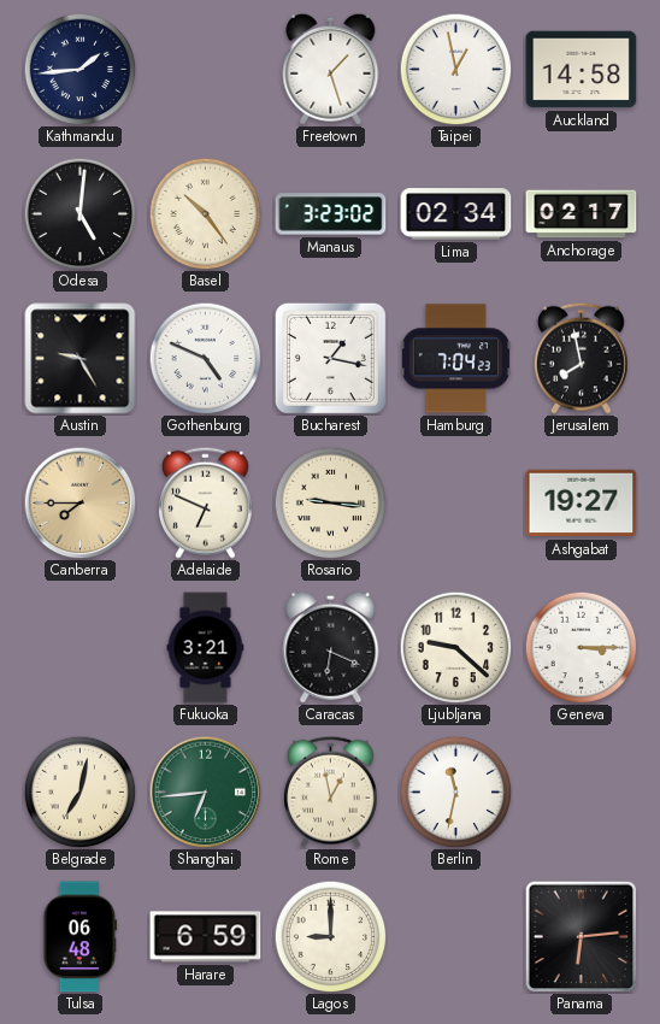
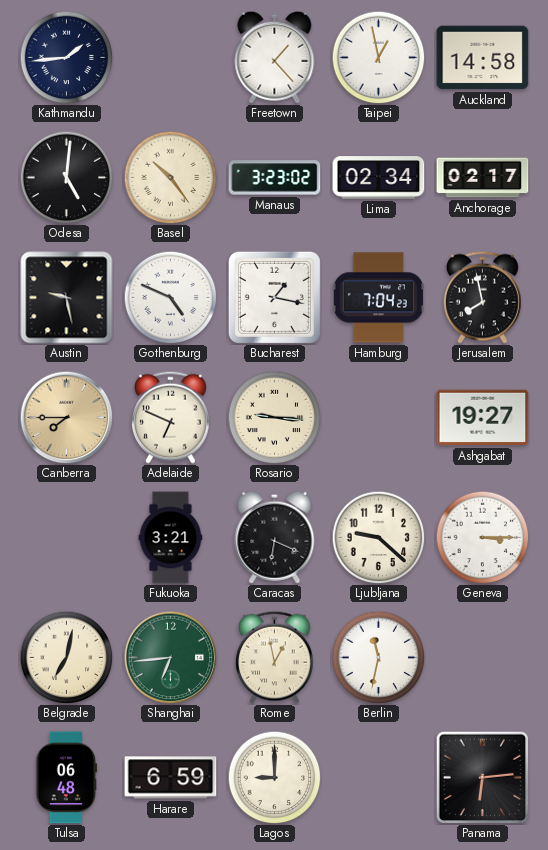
Freetown: 1:27 -> 1:23
Austin: 9:25 -> 9:28
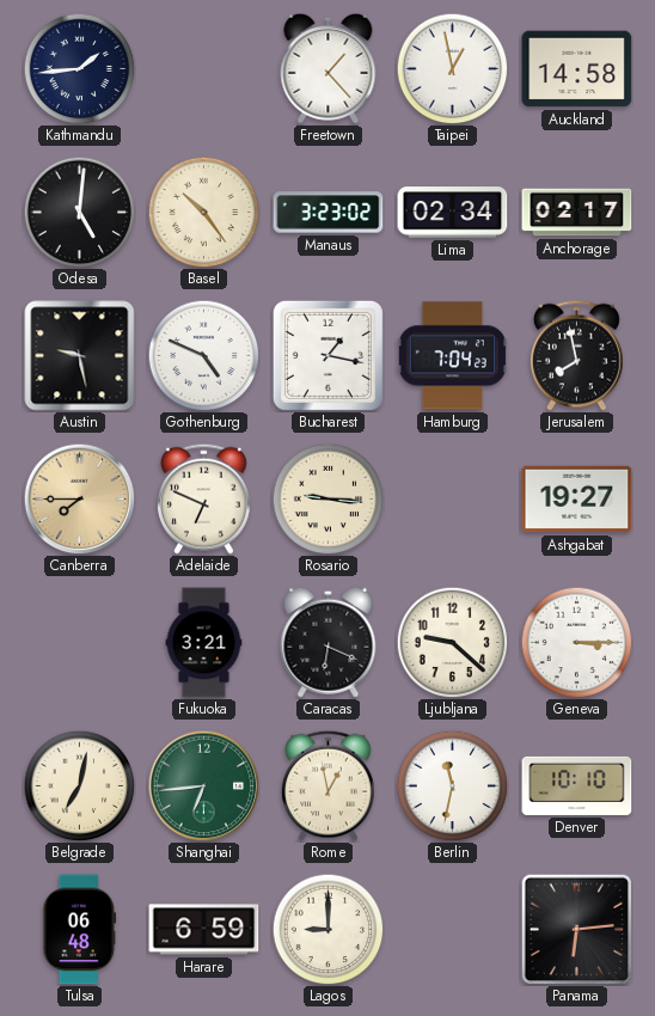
Denver: none -> 10:10
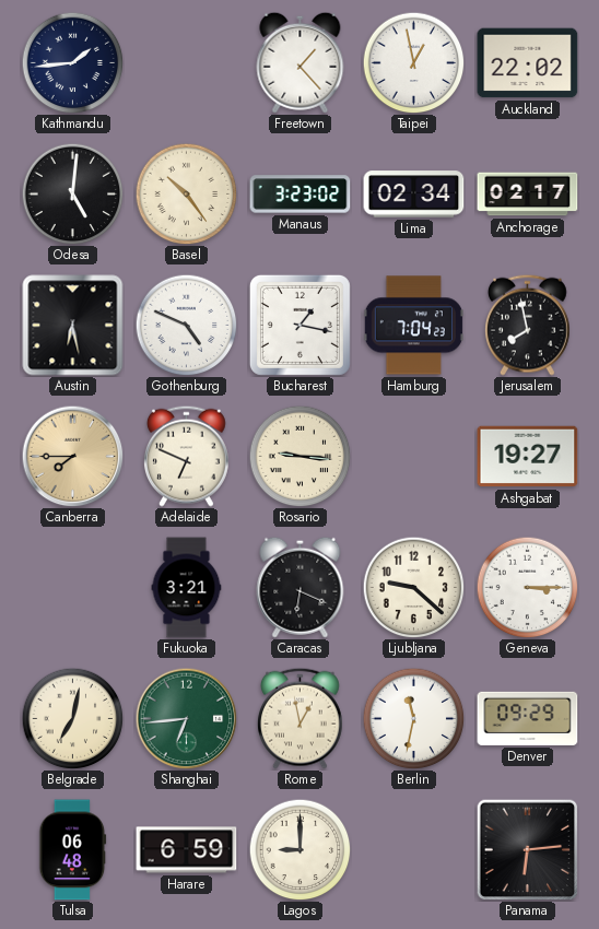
Auckland: 14:58 -> 22:02
Austin: 9:28 -> 6:28
Denver: 10:10 -> 09:29
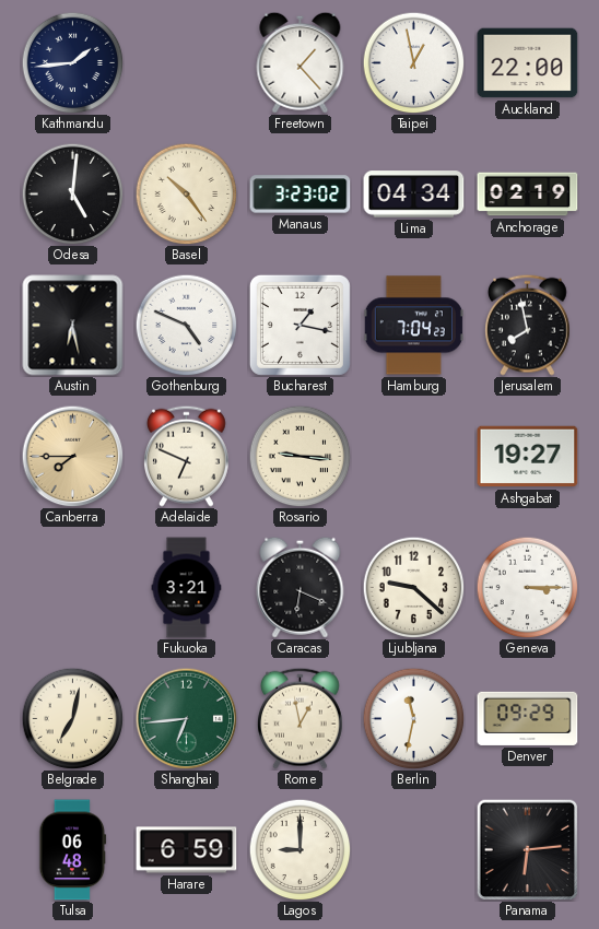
Auckland: 22:02 -> 22:00
Lima: 02:34 -> 04:34
Anchorage: 02:17 -> 02:19
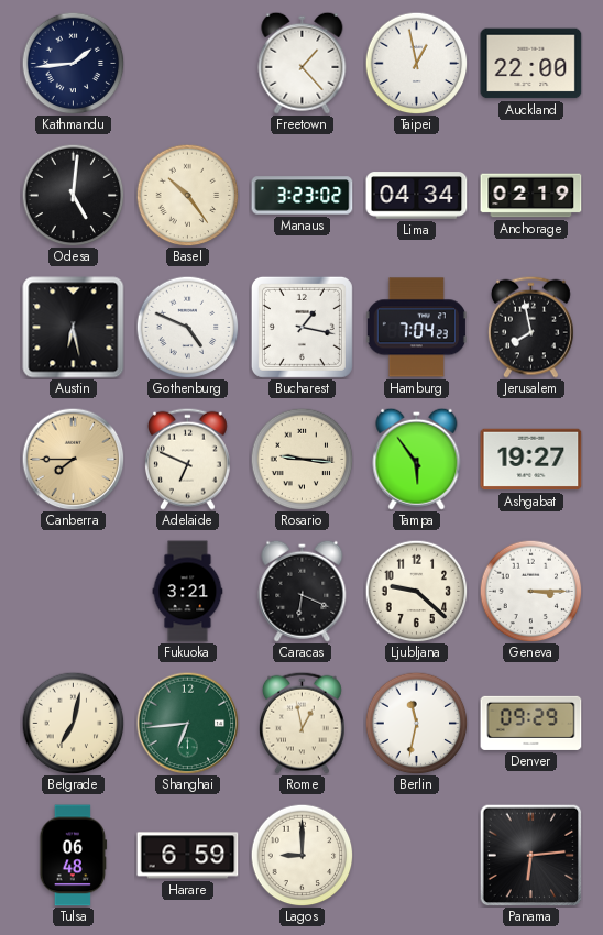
Tampa: none -> 5:54
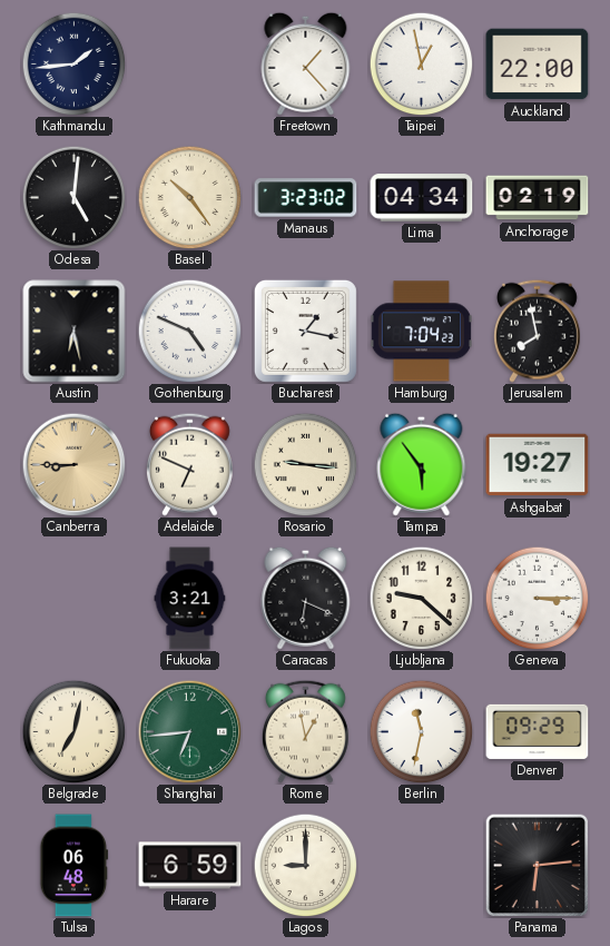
Canberra: 7:45 -> 8:45
